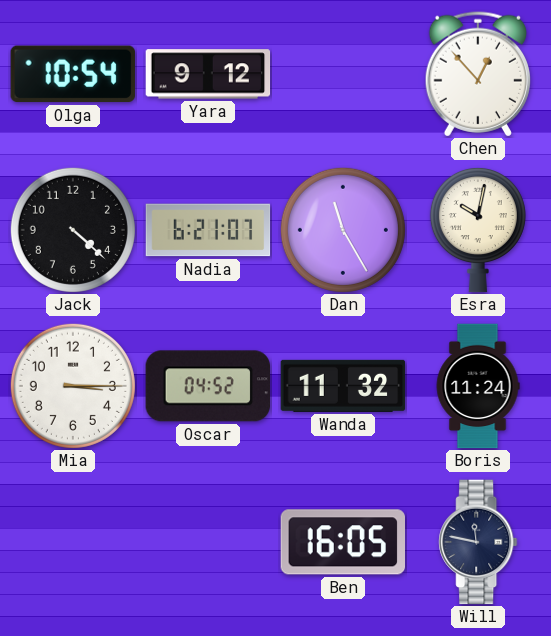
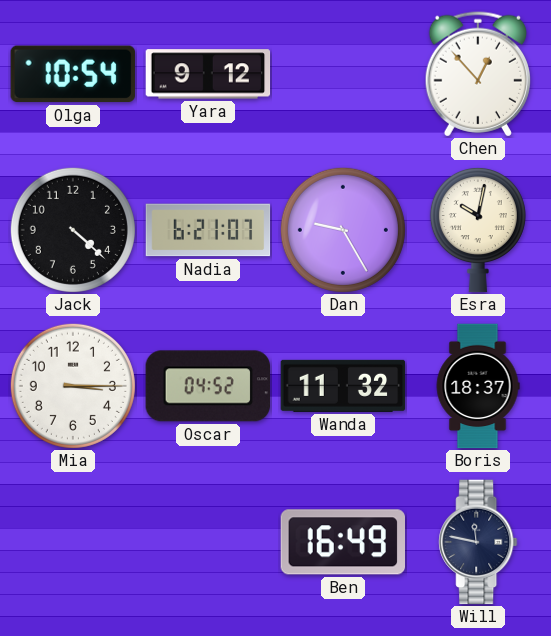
Dan: 11:25 -> 9:25
Boris: 11:24 -> 18:37
Ben: 16:05 -> 16:49
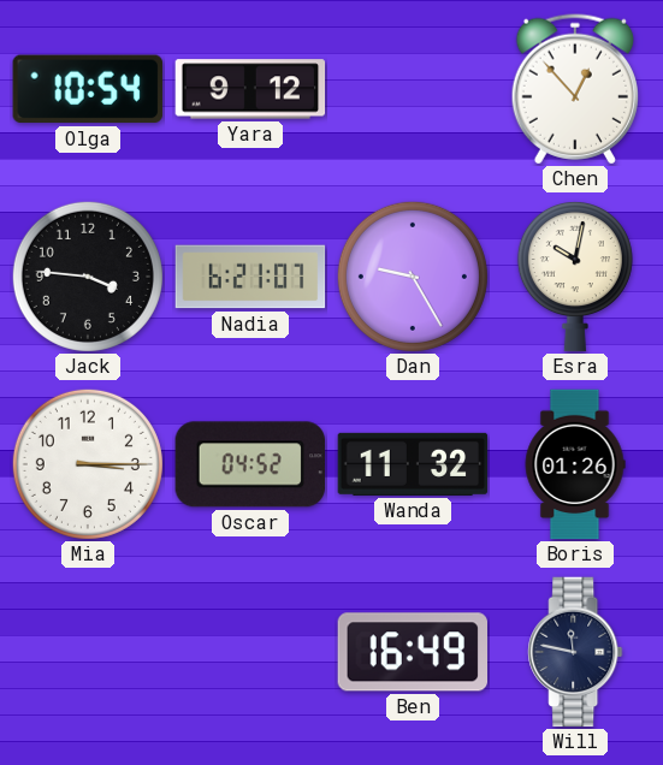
Jack: 4:22 -> 3:46
Boris: 18:37 -> 01:26
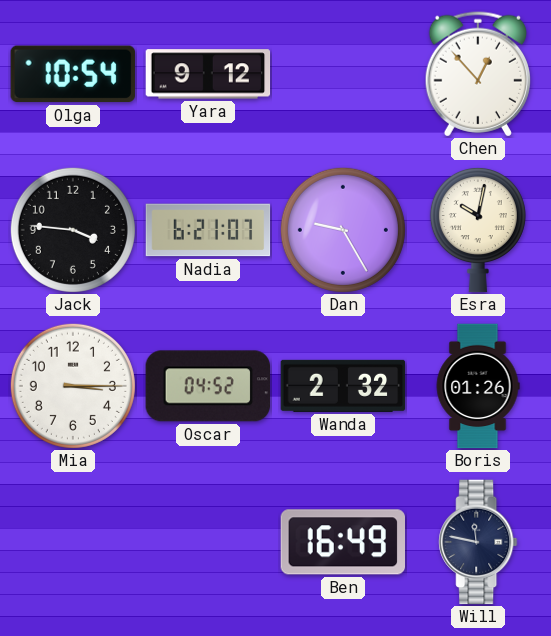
Wanda: 11:32 -> 2:32
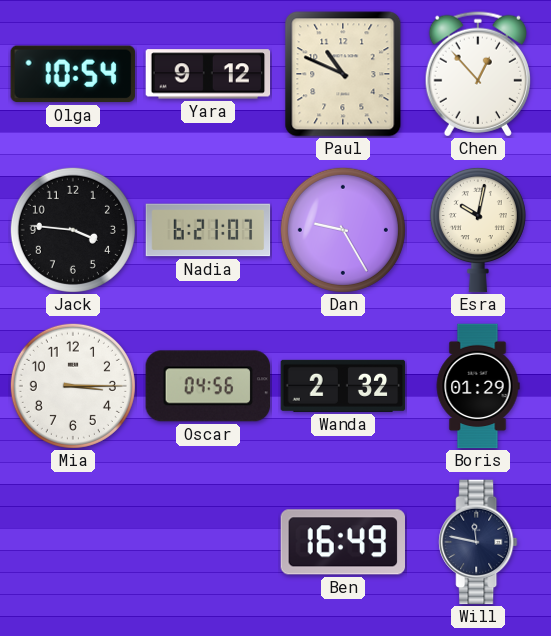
Paul: none -> 10:49
Oscar: 04:52 -> 04:56
Boris: 01:26 -> 01:29
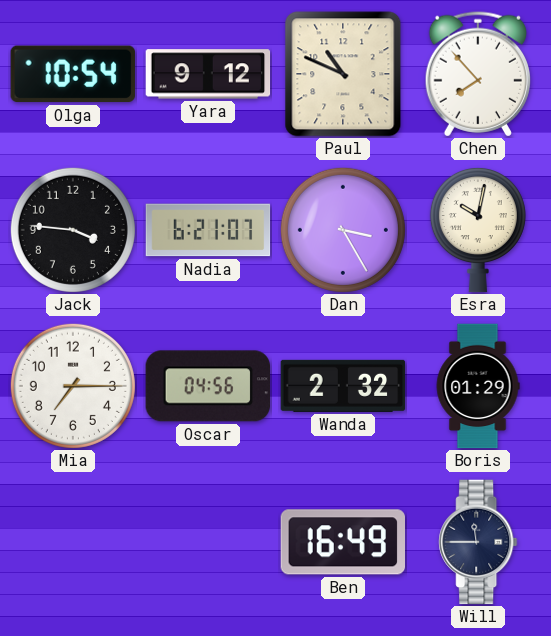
Chen: 12:53 -> 7:53
Dan: 9:25 -> 3:25
Mia: 3:15 -> 7:15
Will: 11:47 -> 11:45
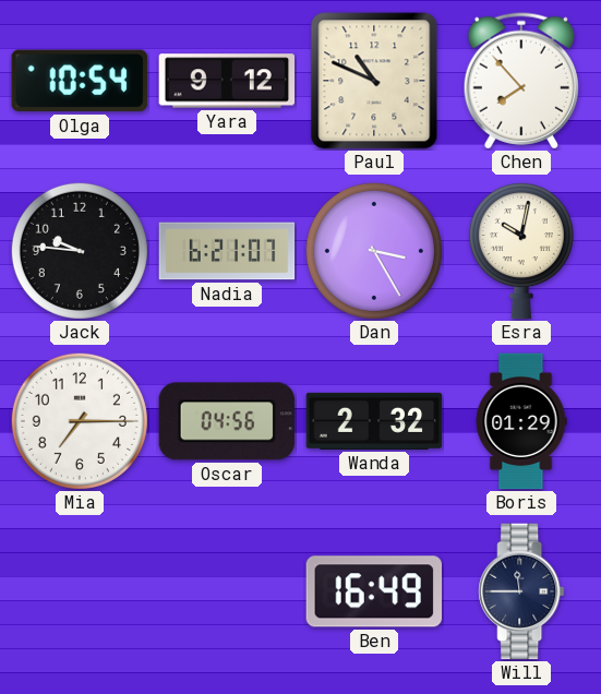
Jack: 3:46 -> 9:46
